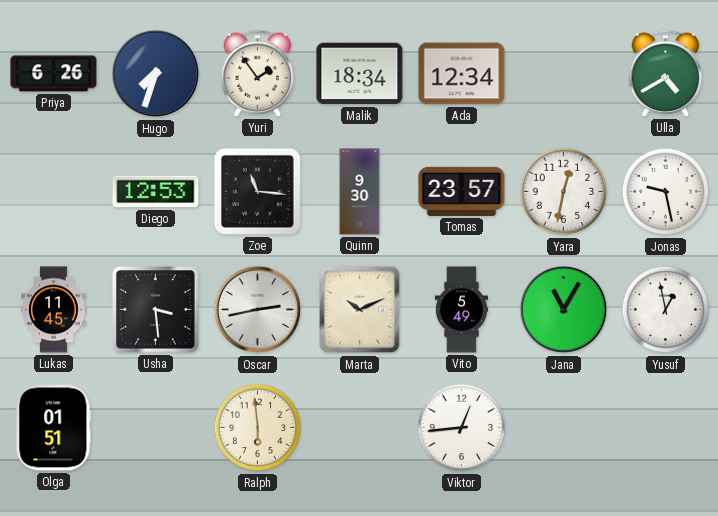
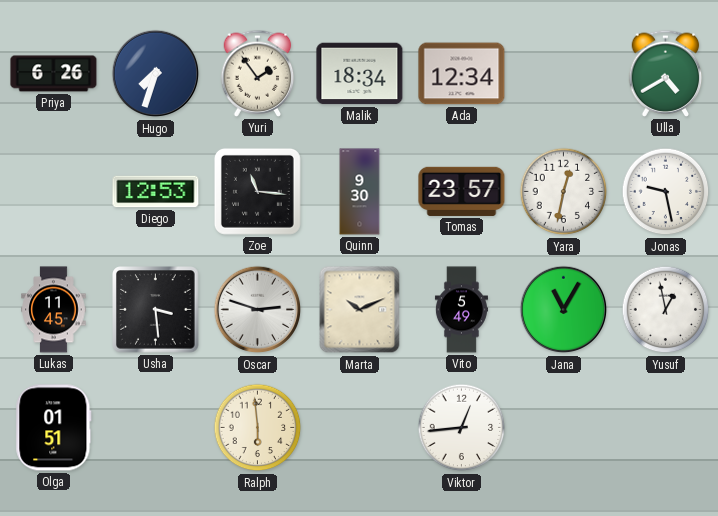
Oscar: 2:43 -> 2:48
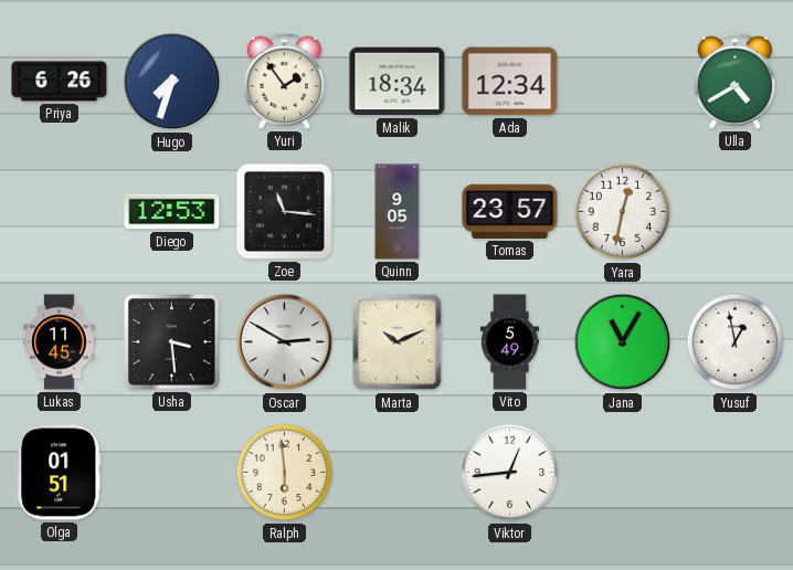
Quinn: 9:30 -> 9:05
Jonas: 9:28 -> none
Oscar: 2:48 -> 2:50
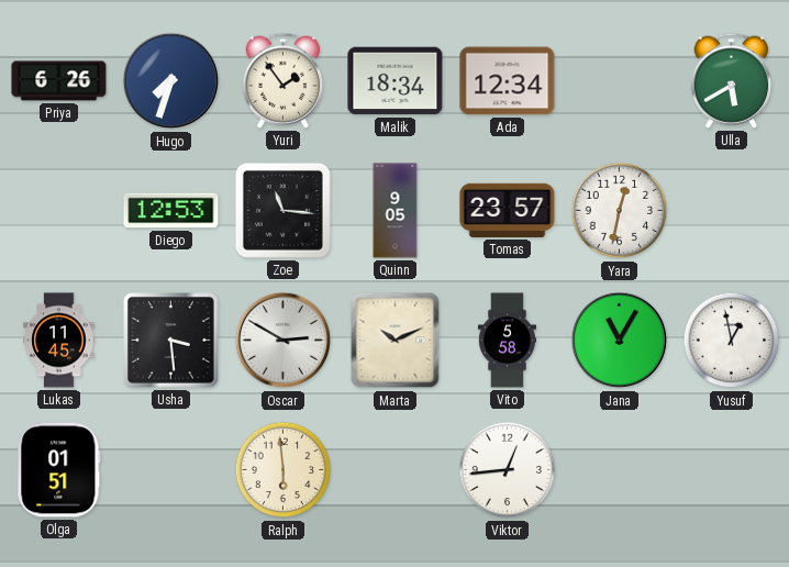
Ulla: 4:40 -> 5:40
Vito: 5:49 -> 5:58
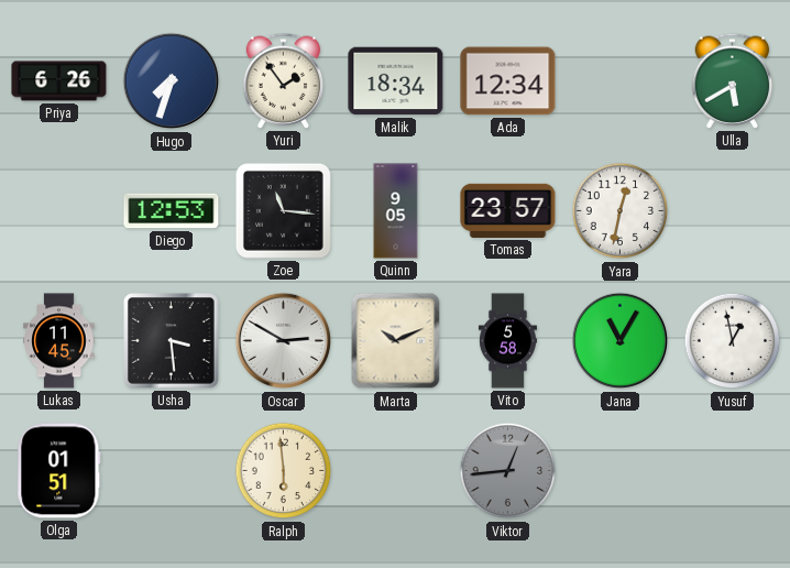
Viktor dial: white -> grey
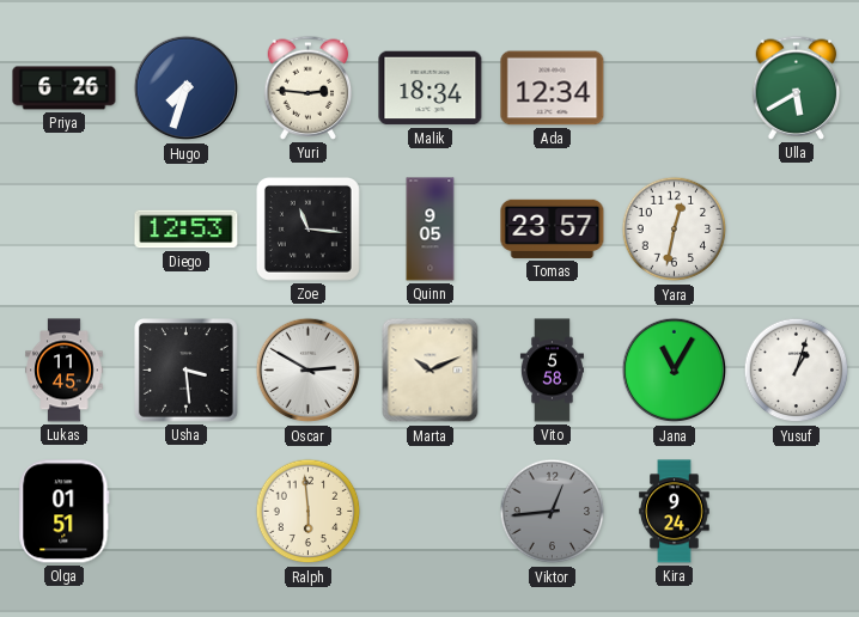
Yuri: 1:54 -> 2:46
Yusuf: 12:58 -> 1:03
Kira: none -> 9:24
